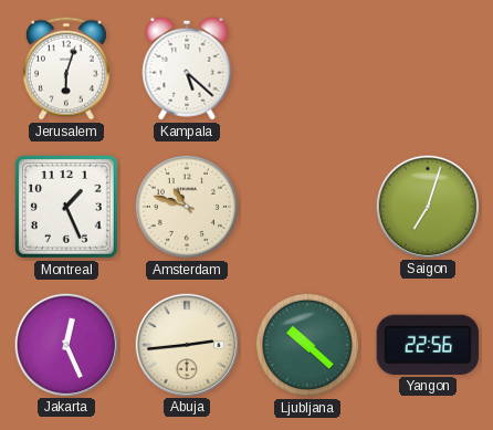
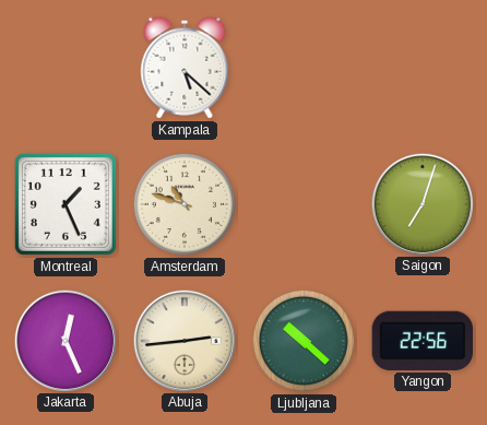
Jerusalem: 6:03 -> none
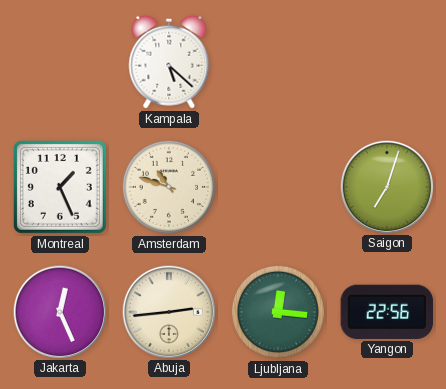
Ljubljana: 10:22 -> 12:16
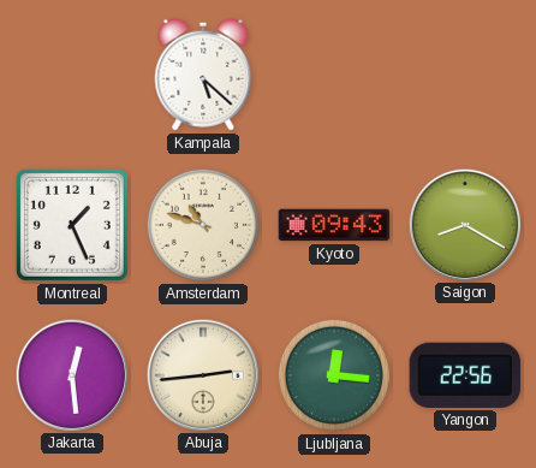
Kyoto: none -> 09:43
Saigon: 7:03 -> 8:20
Jakarta: 12:26 -> 12:29
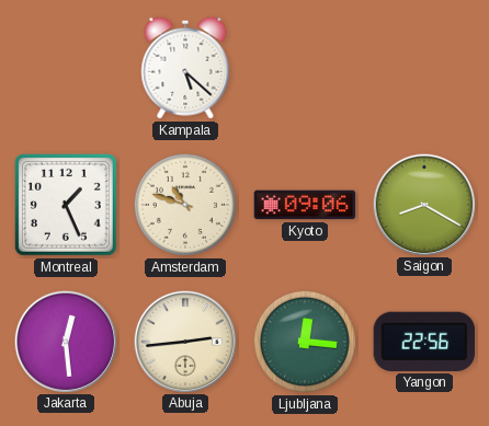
Kyoto: 09:43 -> 09:06
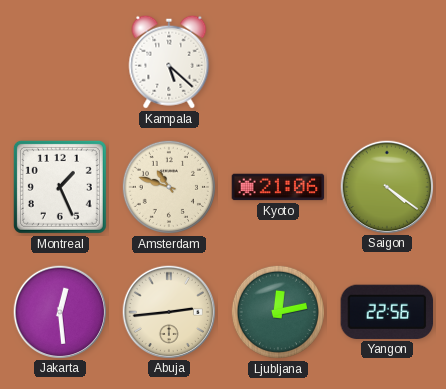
Kyoto: 09:06 -> 21:06
Saigon: 8:20 -> 4:21
Ljubljana: 12:16 -> 12:13
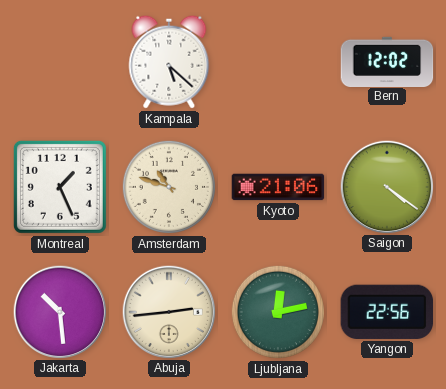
Bern: none -> 12:02
Jakarta: 12:29 -> 10:29
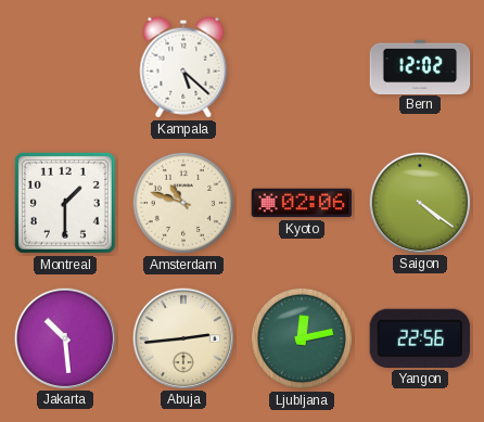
Montreal: 1:26 -> 1:30
Kyoto: 21:06 -> 02:06
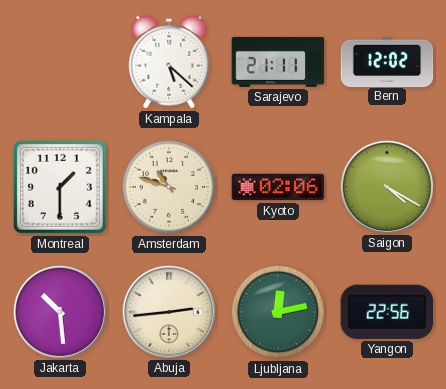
Sarajevo: none -> 21:11
Saigon: 4:21 -> 4:20
